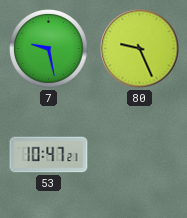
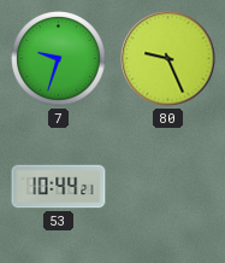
7: 9:28 -> 9:33
53: 10:47 -> 10:44
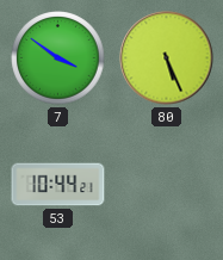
7: 9:33 -> 3:51
80: 9:26 -> 5:26
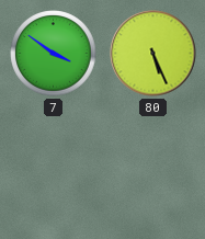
53: 10:44 -> none
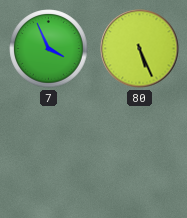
7: 3:51 -> 3:56
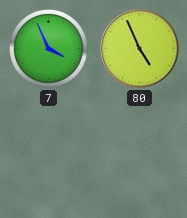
80: 5:26 -> 4:56
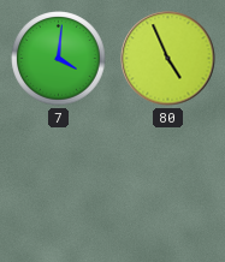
7: 3:56 -> 4:01
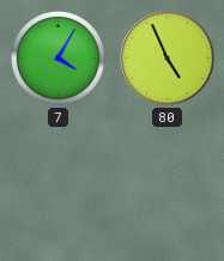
7: 4:01 -> 4:05
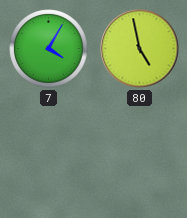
80: 4:56 -> 4:58
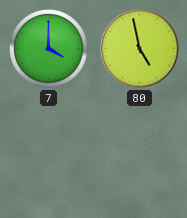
7: 4:05 -> 4:00
